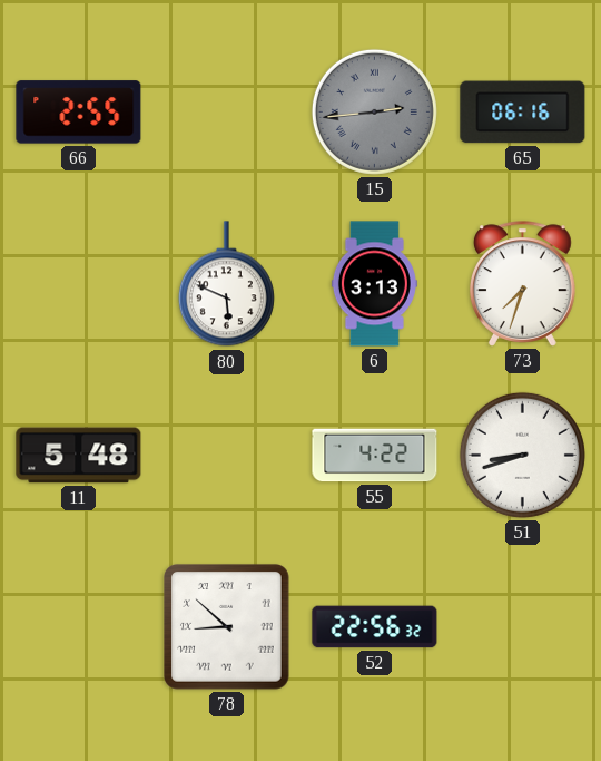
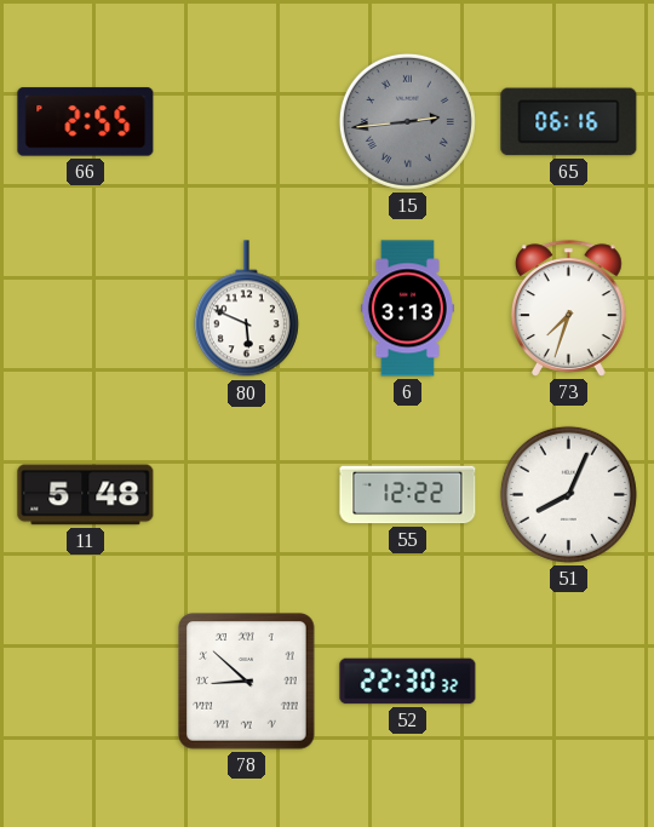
55: 4:22 -> 12:22
51: 8:42 -> 8:04
52: 22:56 -> 22:30
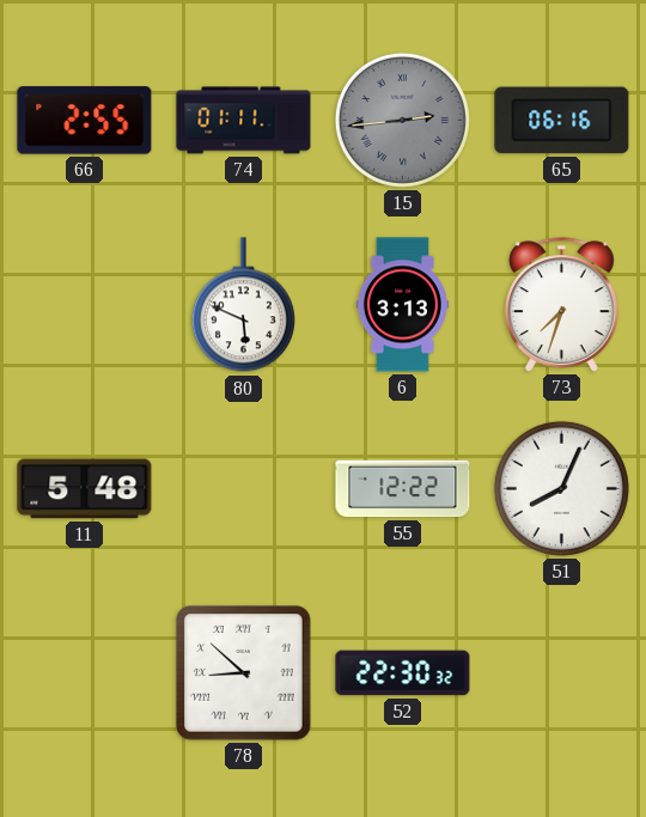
74: none -> 01:11
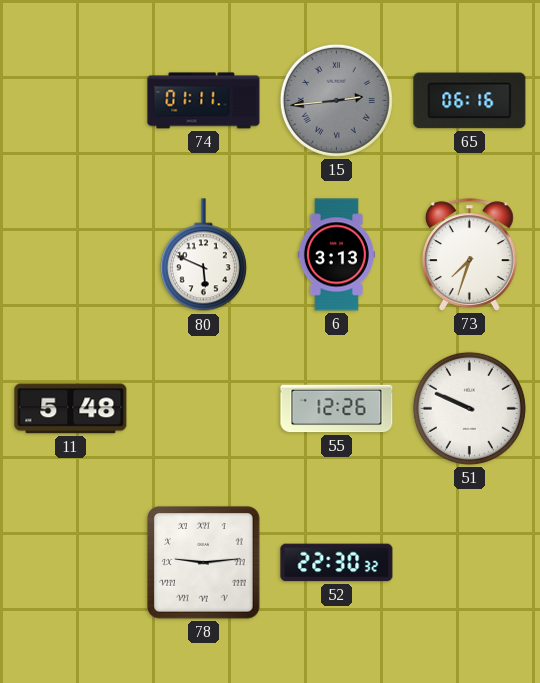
66: 2:55 -> none
55: 12:22 -> 12:26
51: 8:04 -> 9:49
78: 8:52 -> 9:14
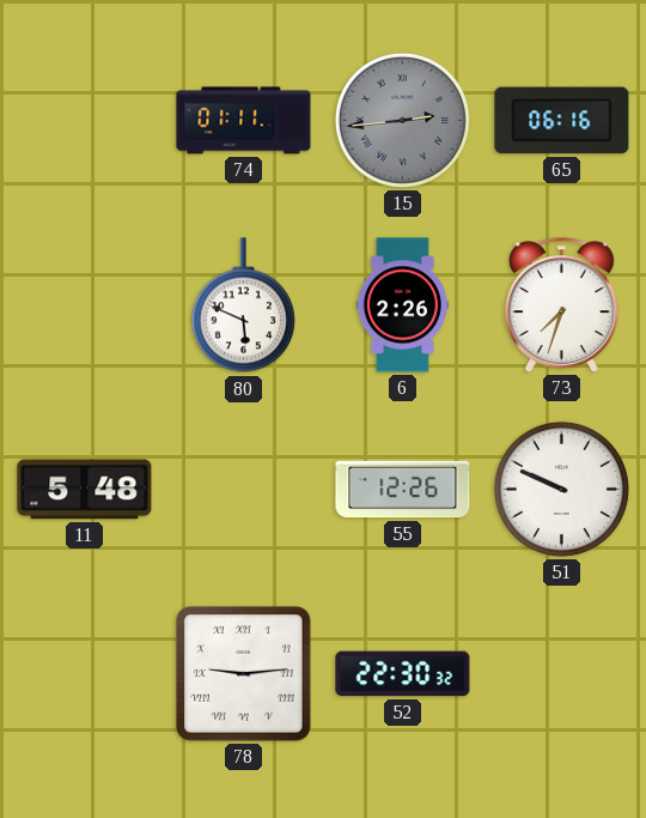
6: 3:13 -> 2:26
